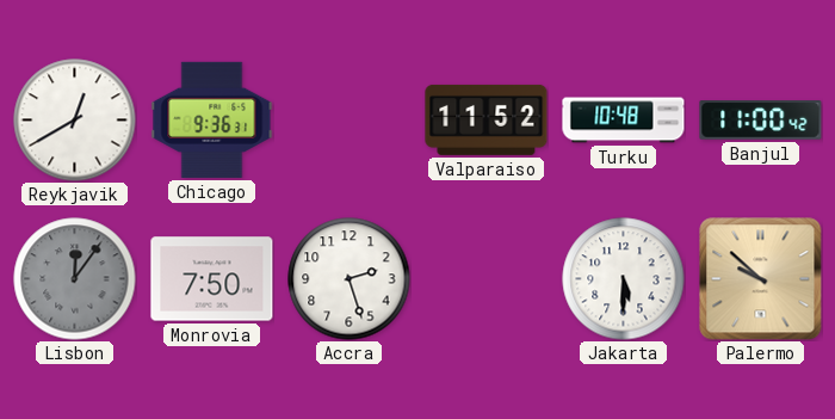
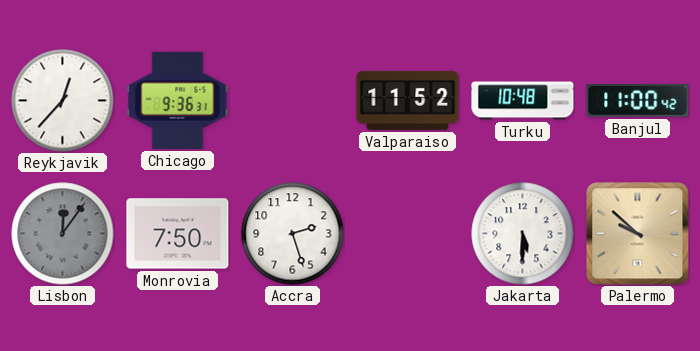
Reykjavik: 12:40 -> 12:37
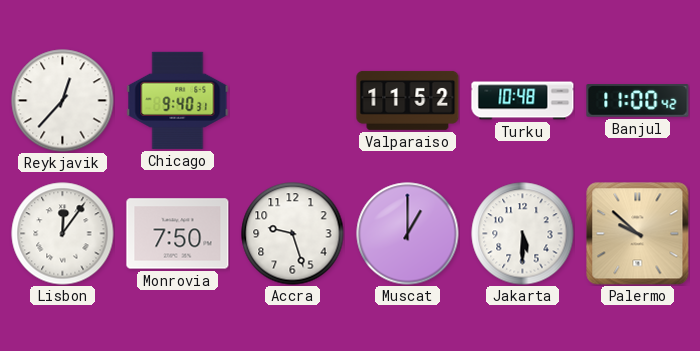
Chicago: 9:36 -> 9:40
Lisbon dial: grey -> white
Accra: 2:27 -> 9:27
Muscat: none -> 1:00
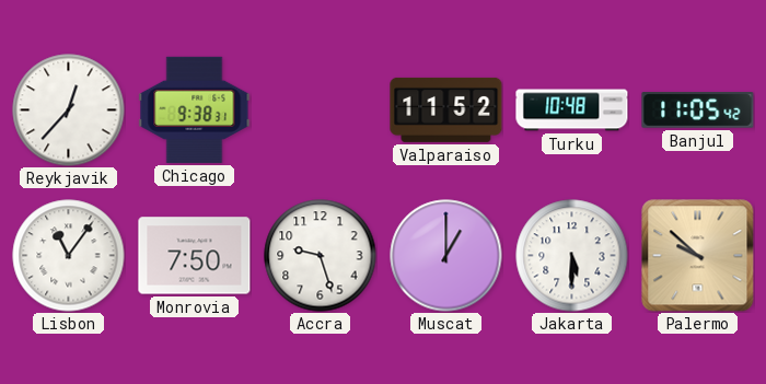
Chicago: 9:40 -> 9:38
Banjul: 11:00 -> 11:05
Lisbon: 12:06 -> 11:06
